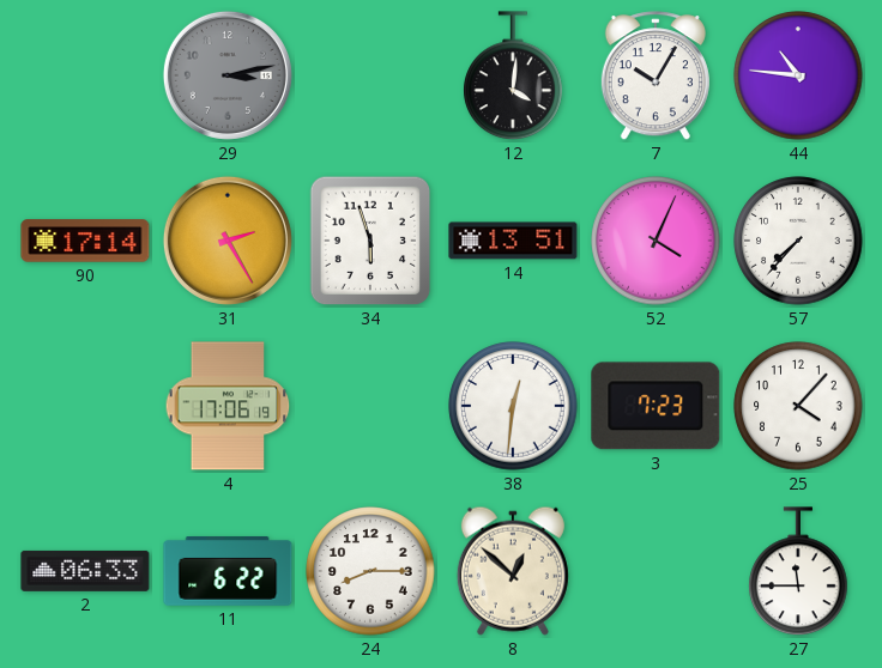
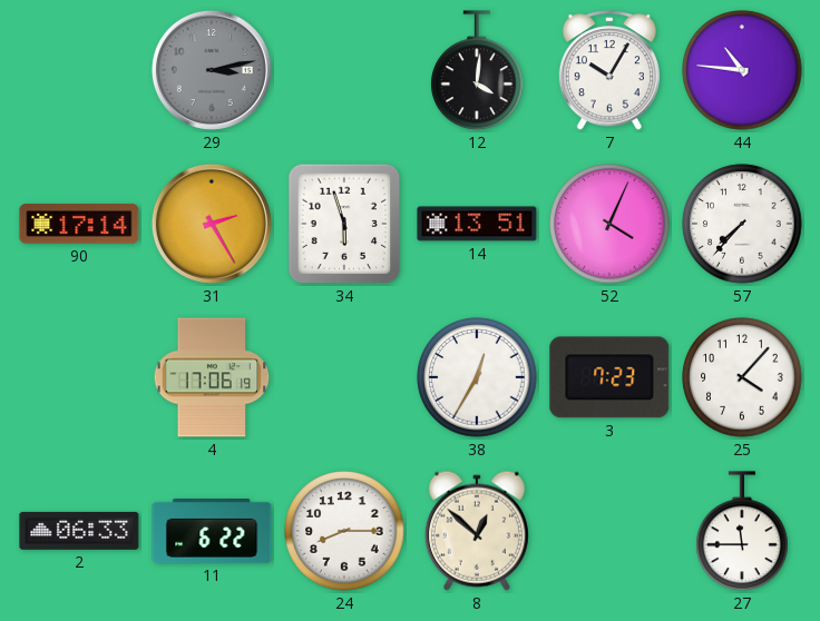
38: 12:31 -> 12:35
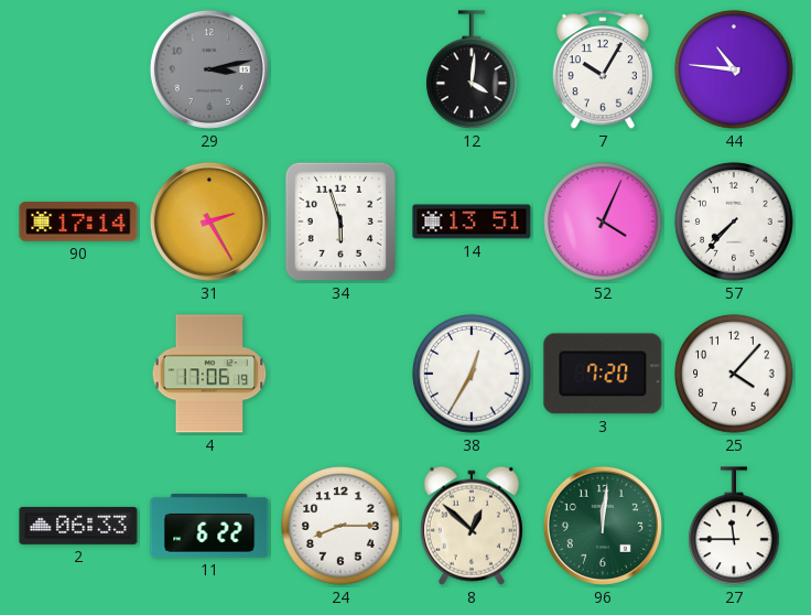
3: 7:23 -> 7:20
96: none -> 12:01
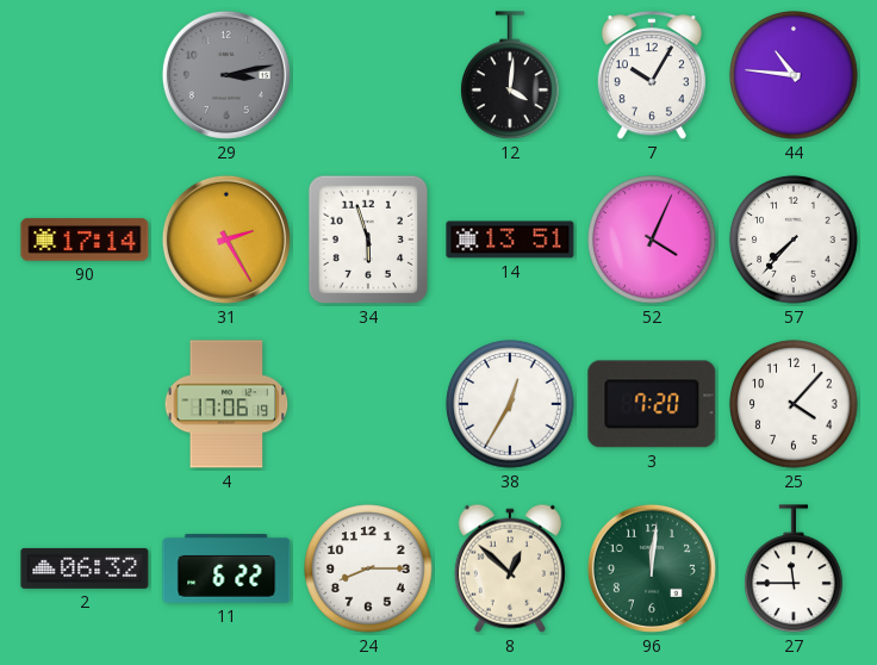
2: 06:33 -> 06:32
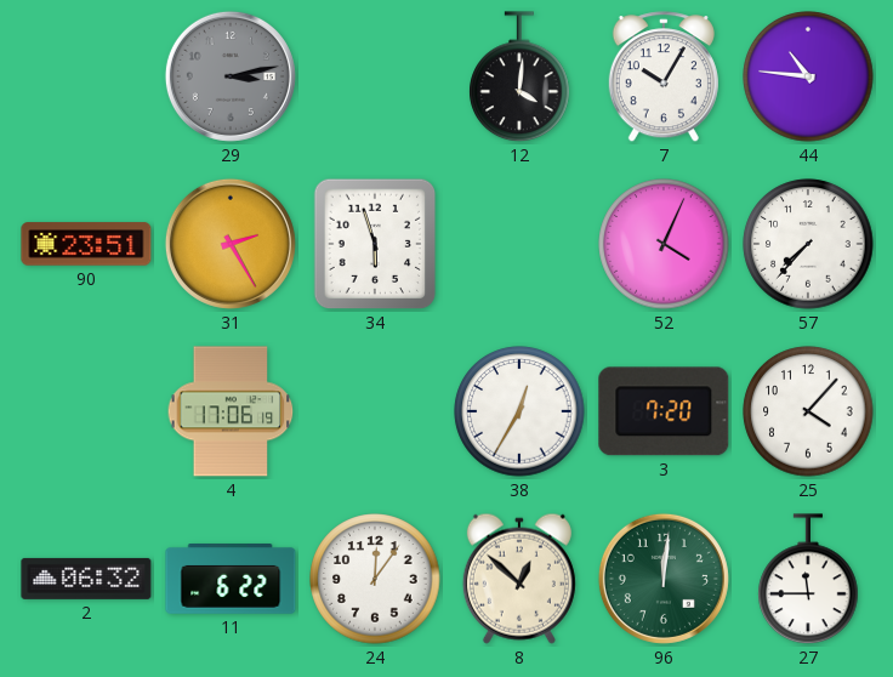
90: 17:14 -> 23:51
14: 13:51 -> none
24: 8:15 -> 12:06
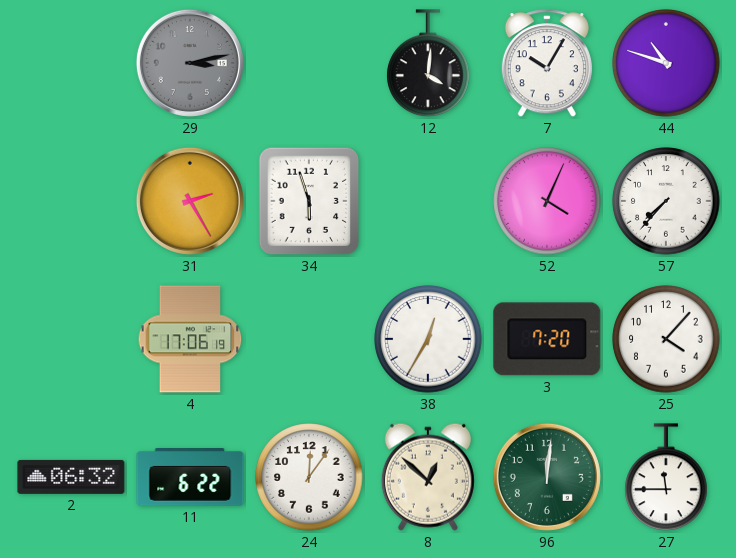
44: 10:46 -> 10:48
90: 23:51 -> none
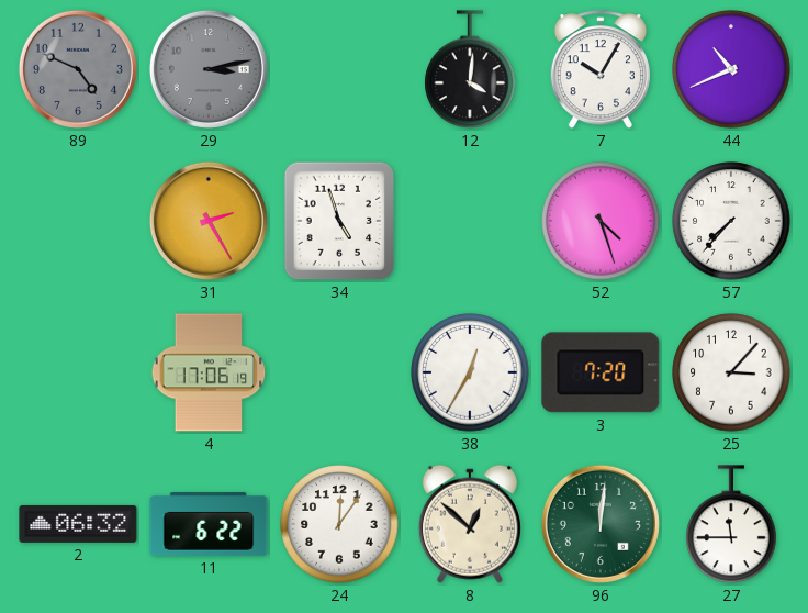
89: none -> 4:49
44: 10:48 -> 10:41
34: 5:57 -> 4:57
52: 4:04 -> 4:27
25: 4:07 -> 3:07
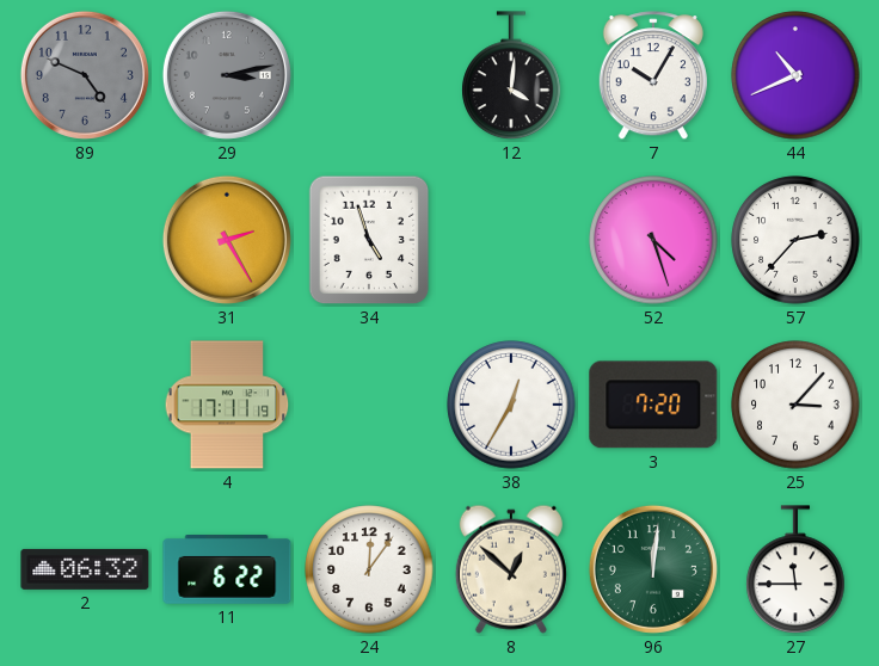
57: 7:37 -> 2:37
4: 17:06 -> 17:11
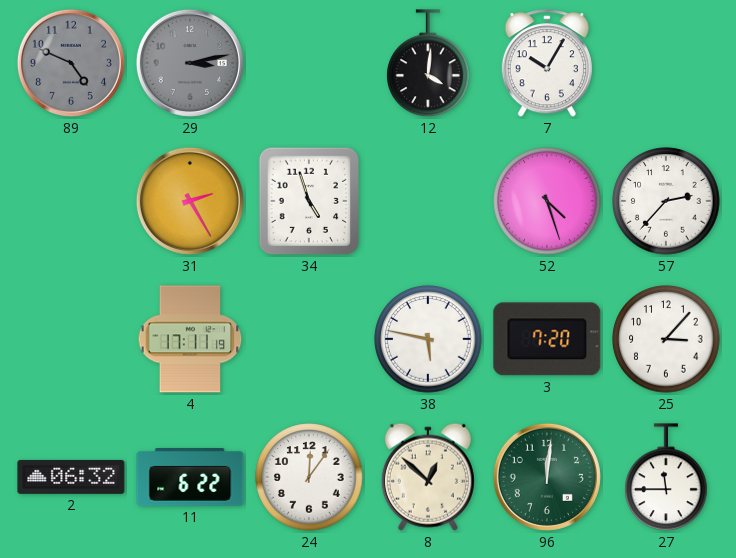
44: 10:41 -> none
38: 12:35 -> 5:47
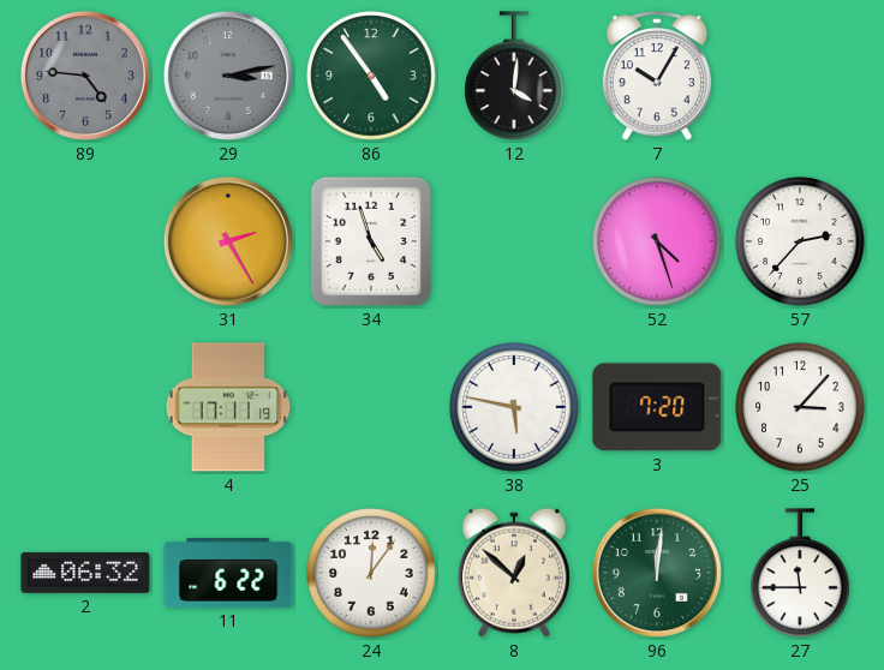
89: 4:49 -> 4:46
86: none -> 4:54
